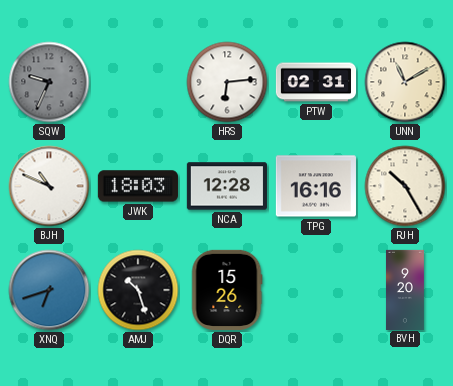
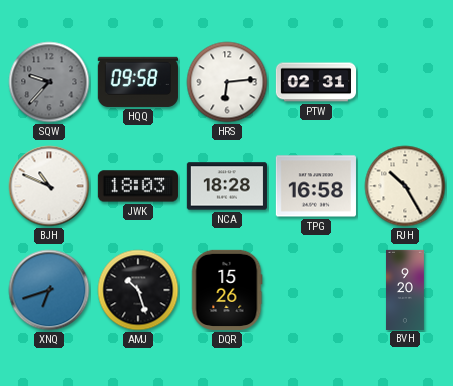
SQW: 9:34 -> 9:37
HQQ: none -> 09:58
UNN: 11:10 -> none
NCA: 12:28 -> 18:28
TPG: 16:16 -> 16:58
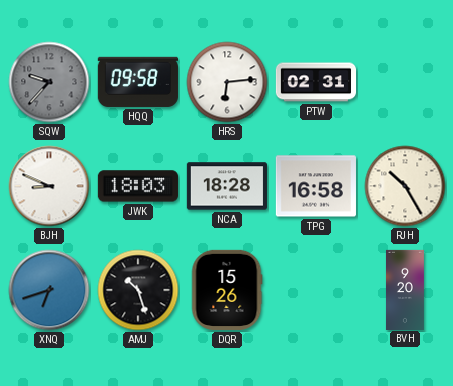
BJH: 10:49 -> 8:49
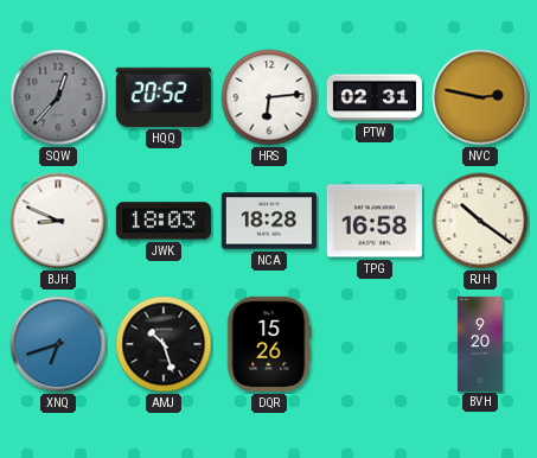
SQW: 9:37 -> 12:37
HQQ: 09:58 -> 20:52
NVC: none -> 2:47
RJH: 10:25 -> 10:21
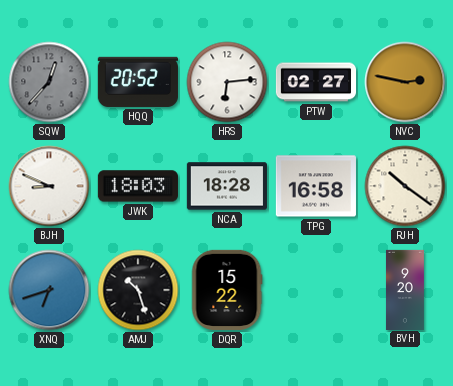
PTW: 02:31 -> 02:27
DQR: 15:26 -> 15:22
